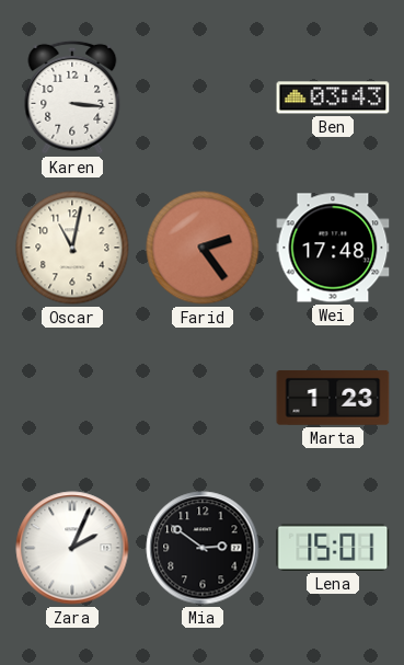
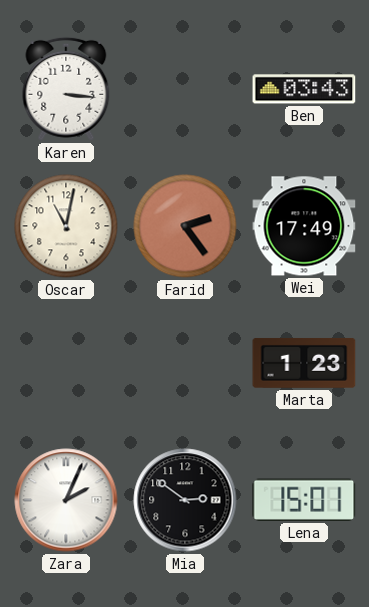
Wei: 17:48 -> 17:49
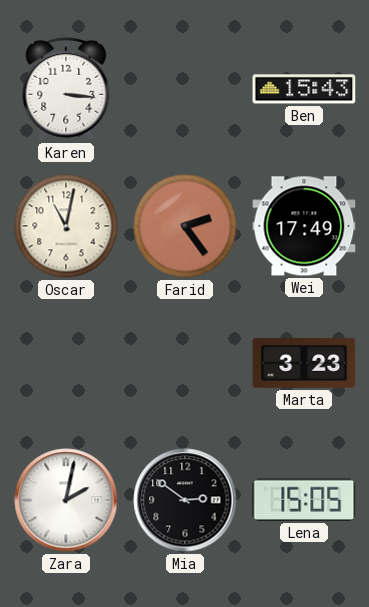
Ben: 03:43 -> 15:43
Marta: 1:23 -> 3:23
Zara: 2:04 -> 2:02
Lena: 15:01 -> 15:05
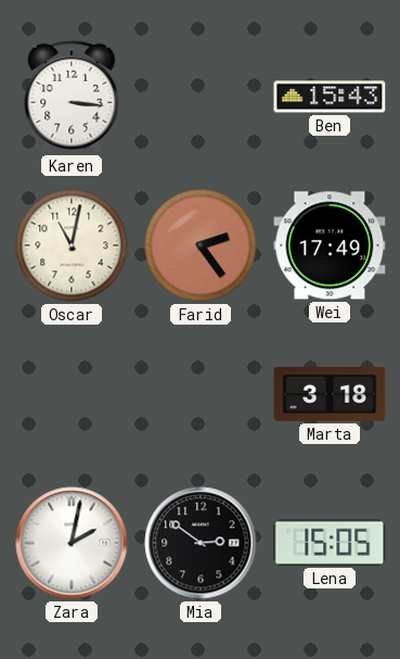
Marta: 3:23 -> 3:18
